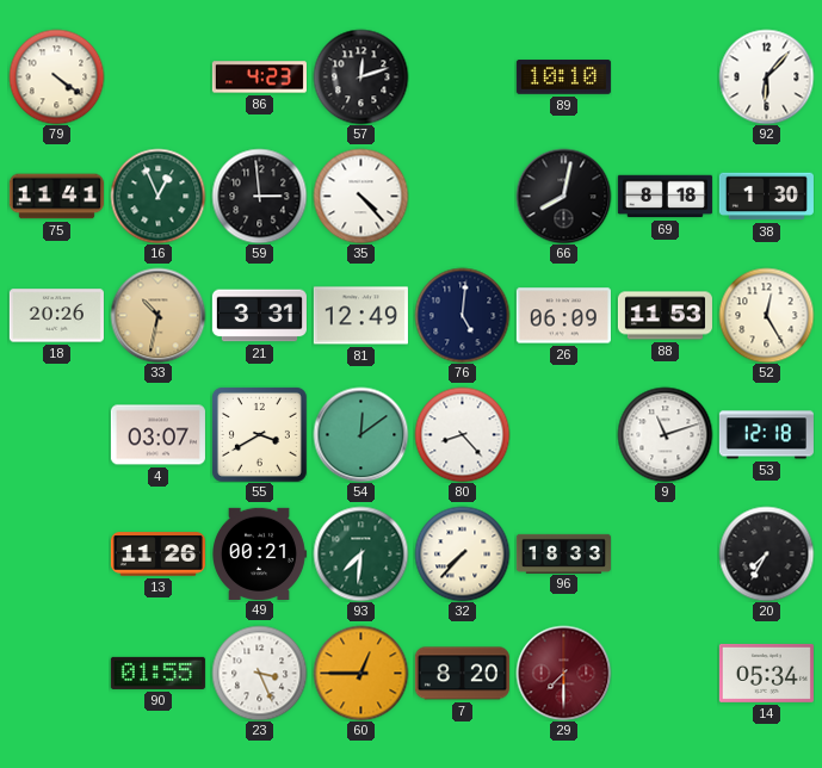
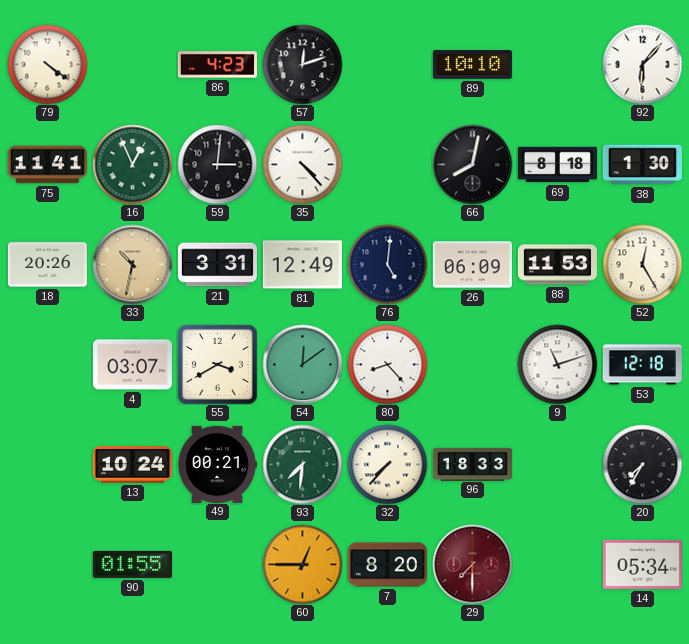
59: 2:59 -> 3:01
13: 11:26 -> 10:24
23: 3:26 -> none
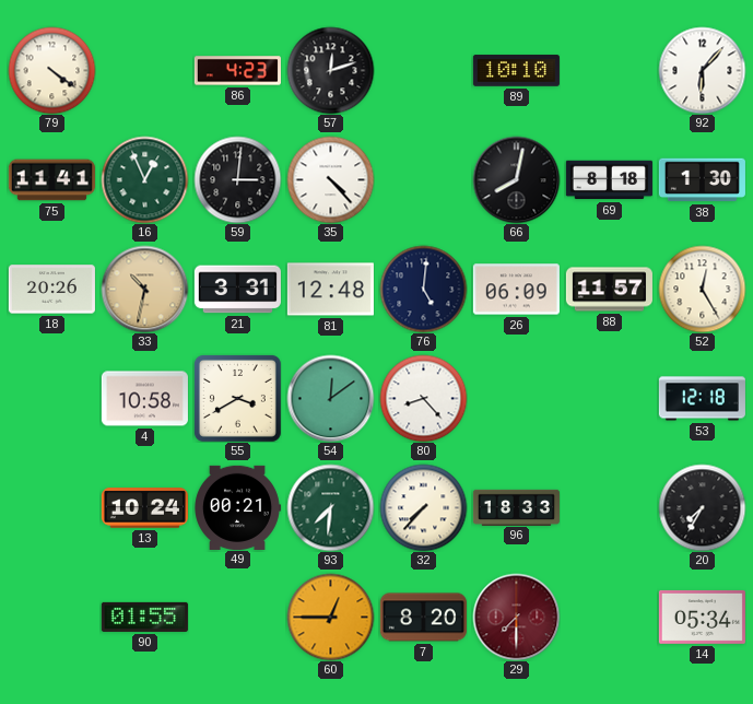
81: 12:49 -> 12:48
88: 11:53 -> 11:57
4: 03:07 -> 10:58
9: 11:12 -> none
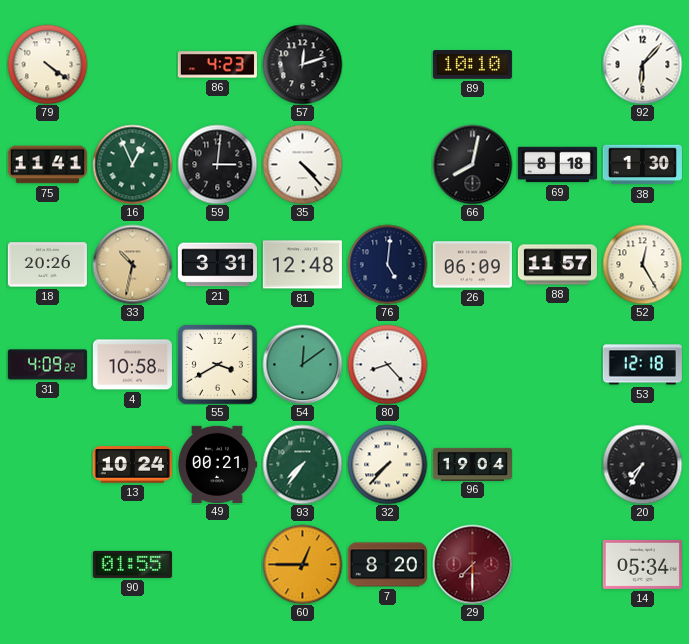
31: none -> 4:09
93: 7:31 -> 7:36
96: 18:33 -> 19:04
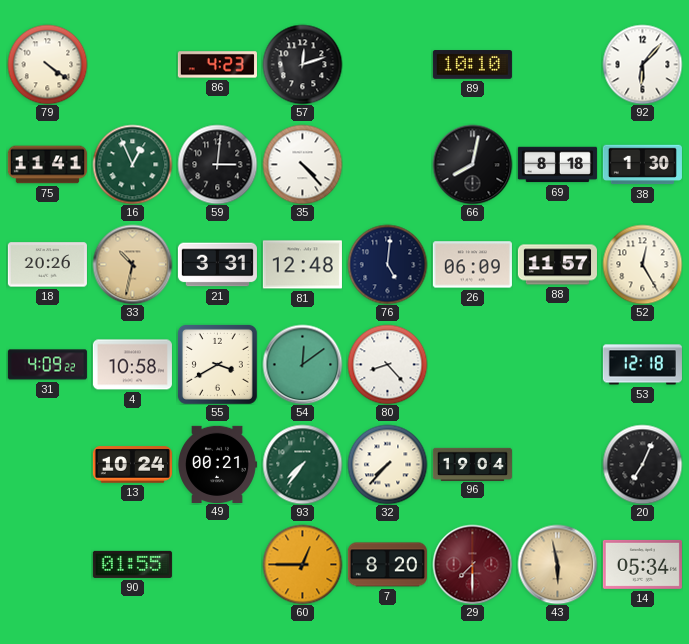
20: 7:35 -> 7:04
43: none -> 5:58
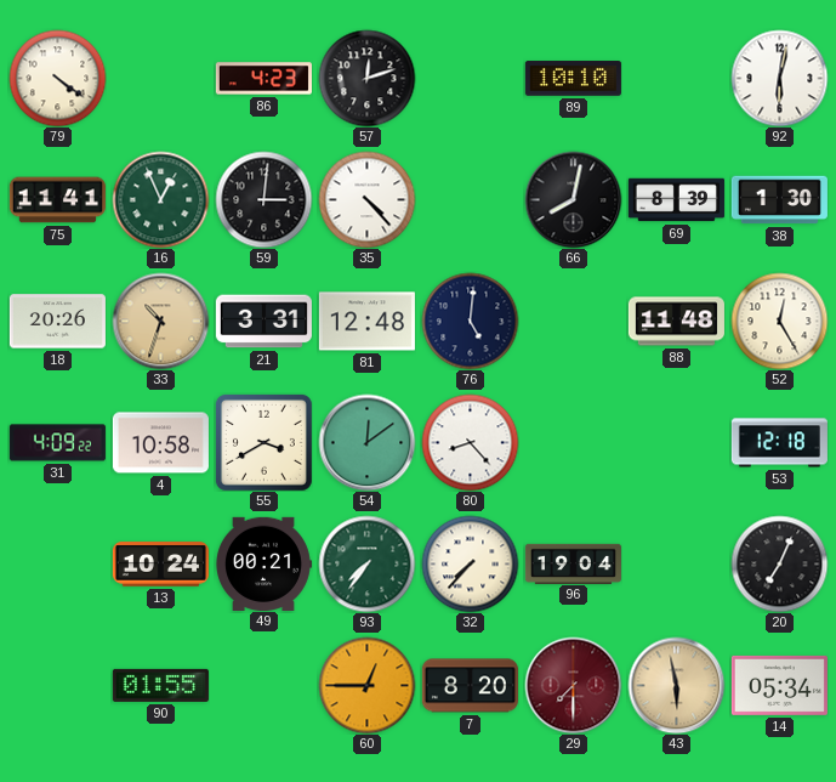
92: 6:07 -> 6:02
69: 8:18 -> 8:39
33: 10:32 -> 10:33
26: 06:09 -> none
88: 11:57 -> 11:48
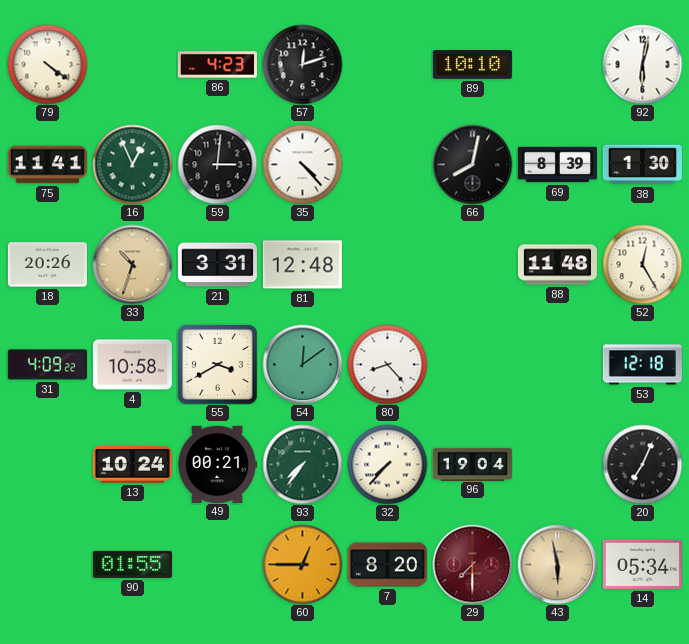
76: 5:01 -> none
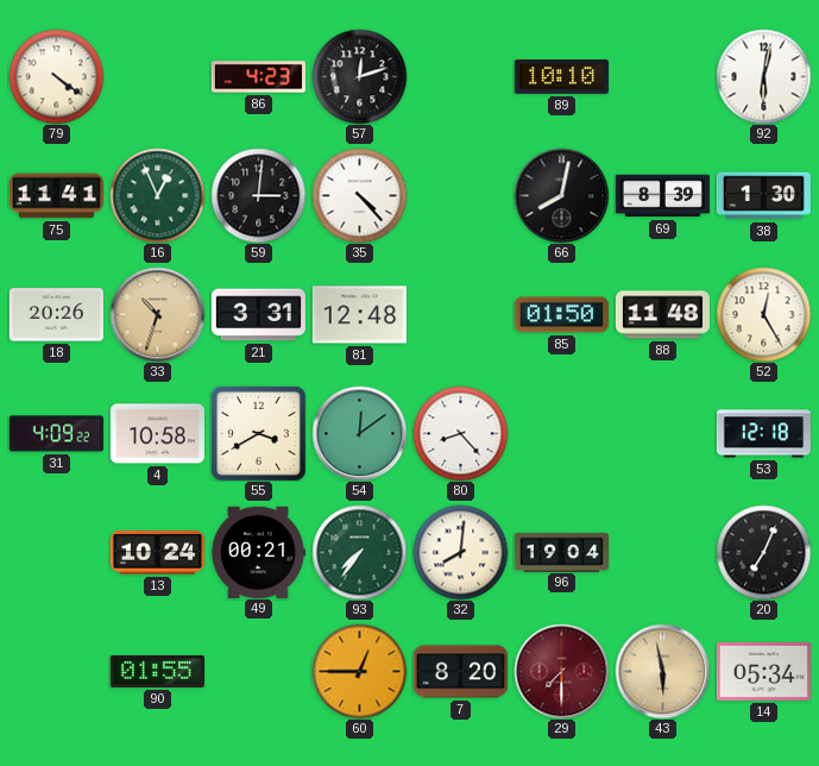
85: none -> 01:50
32: 7:37 -> 8:01
